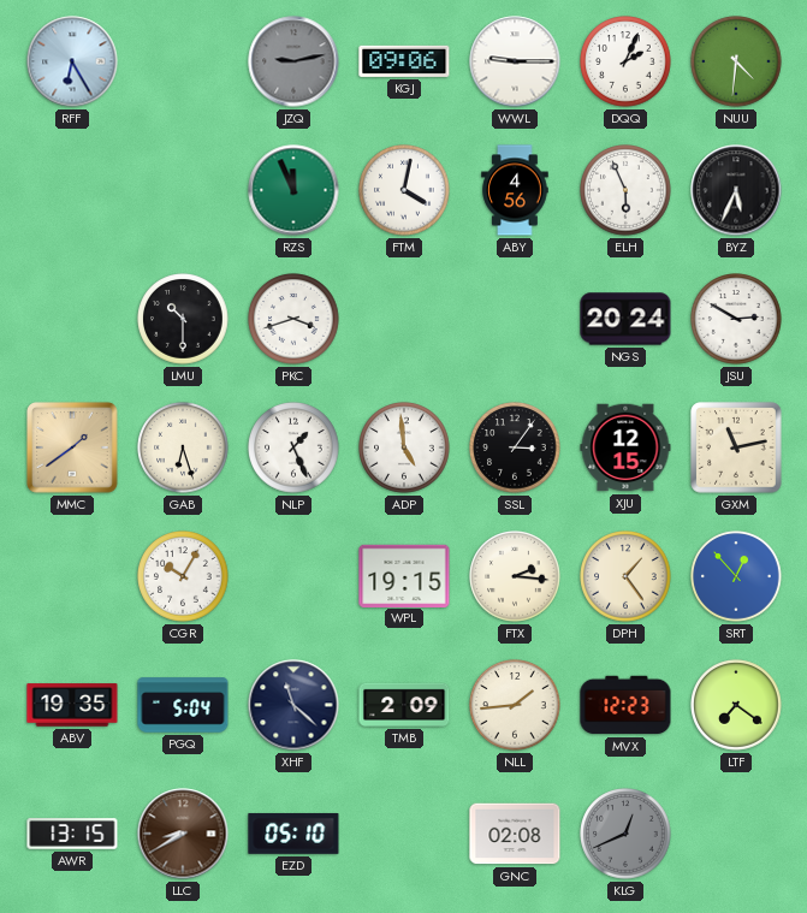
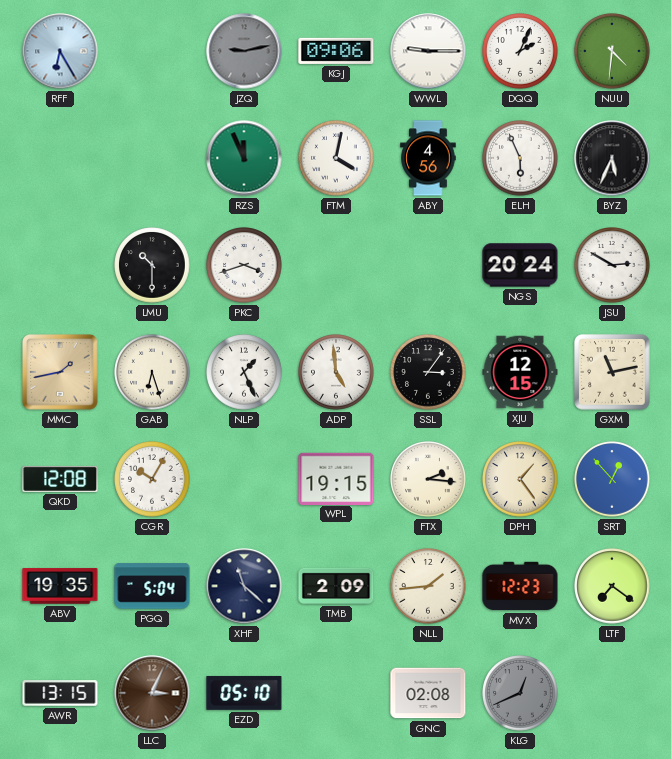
MMC: 1:39 -> 1:43
QKD: none -> 12:08
LLC: 8:40 -> 3:04
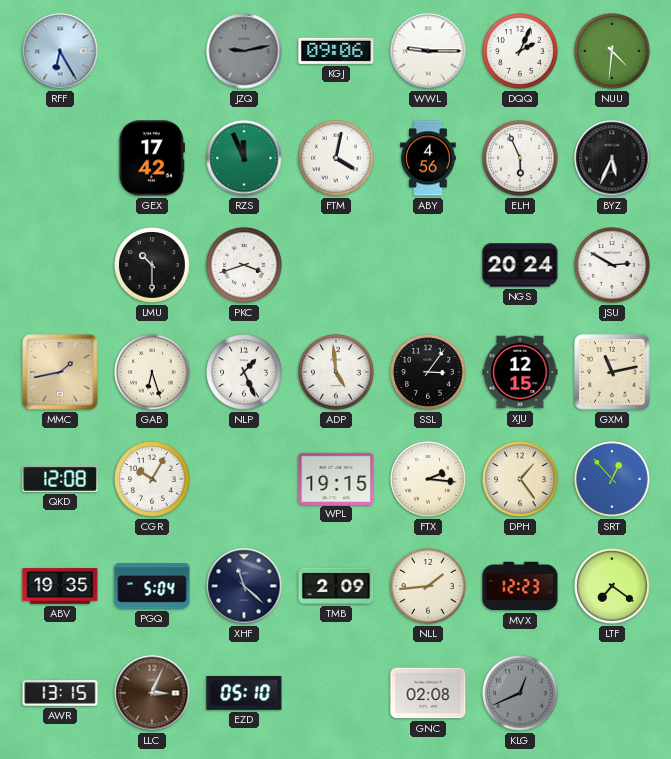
GEX: none -> 17:42
